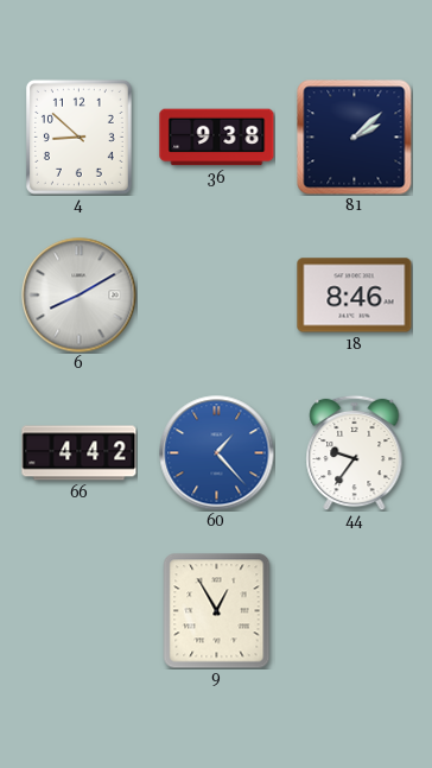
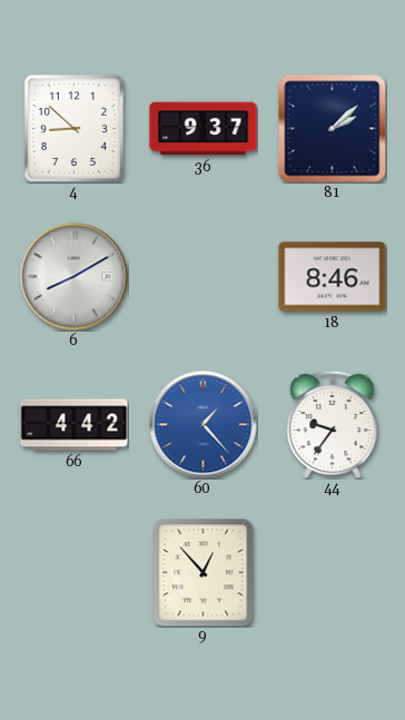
36: 9:38 -> 9:37
9: 12:55 -> 12:53
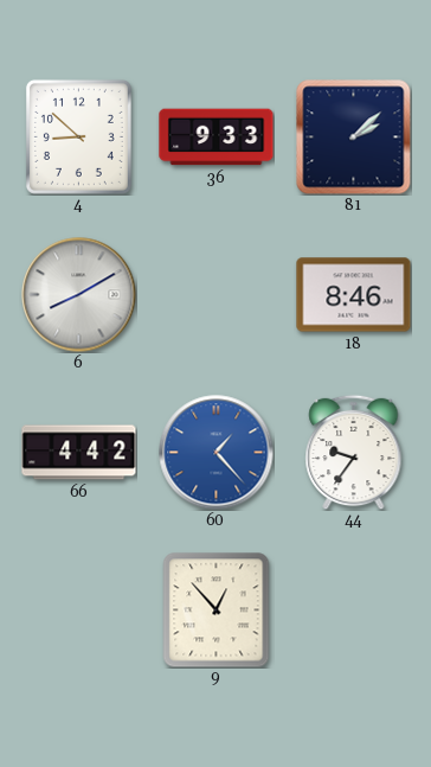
36: 9:37 -> 9:33
